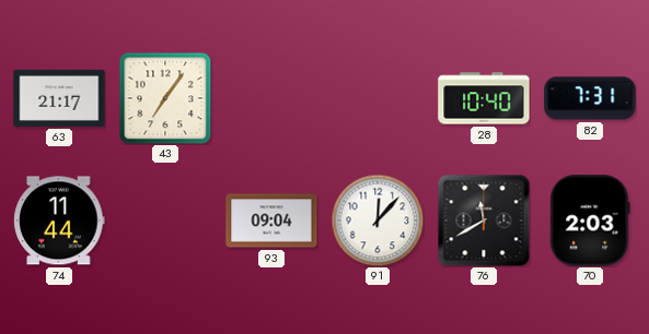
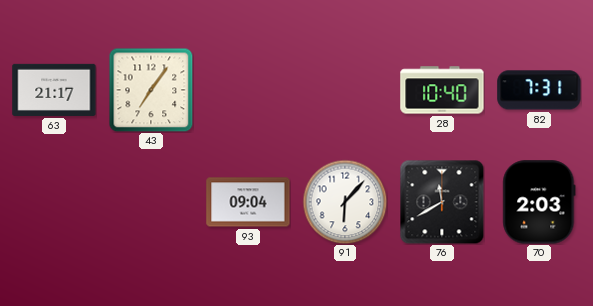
74: 11:44 -> none
91: 12:07 -> 6:07
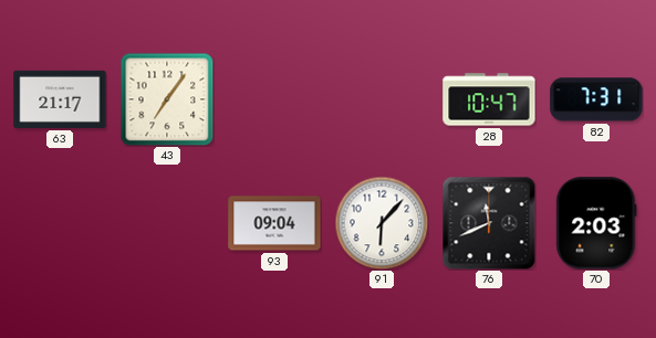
28: 10:40 -> 10:47
76: 11:40 -> 11:41
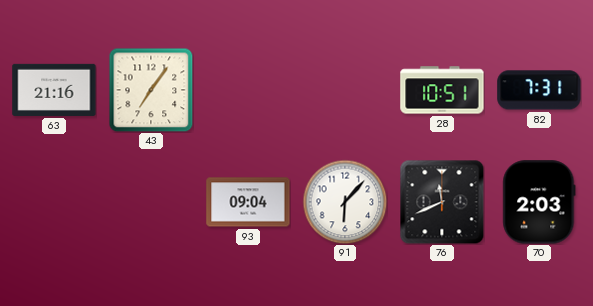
63: 21:17 -> 21:16
28: 10:47 -> 10:51
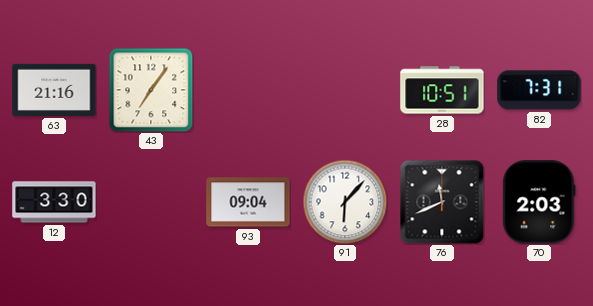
12: none -> 3:30
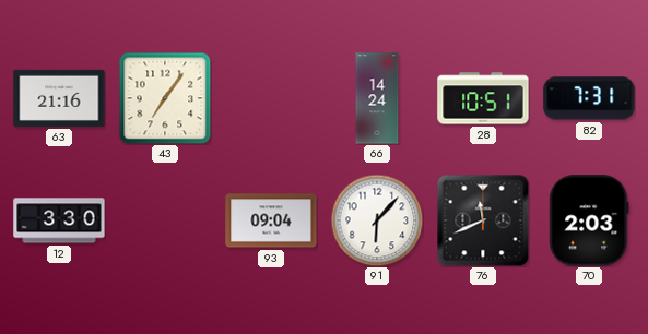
66: none -> 14:24
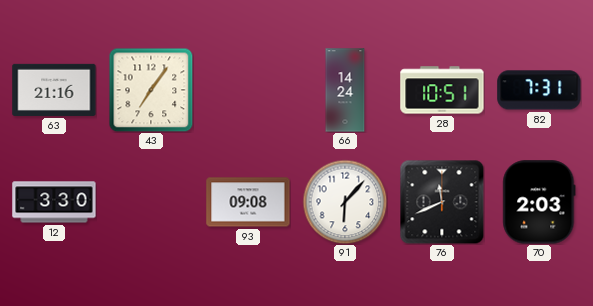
93: 09:04 -> 09:08
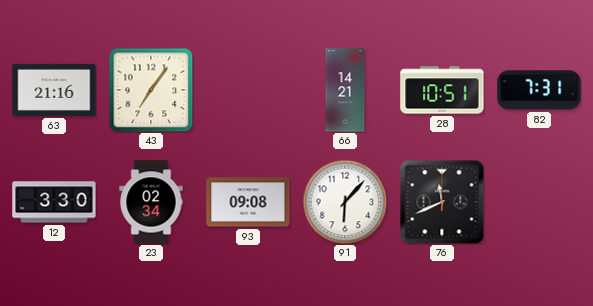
66: 14:24 -> 14:21
23: none -> 02:34
70: 2:03 -> none
